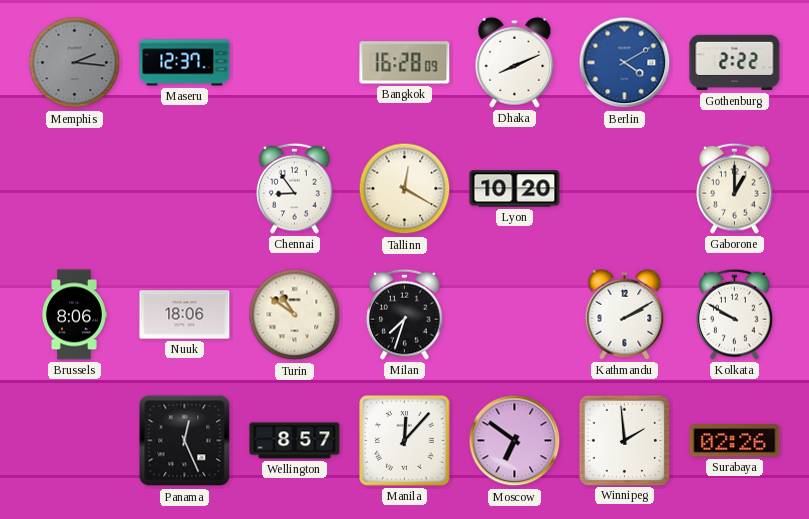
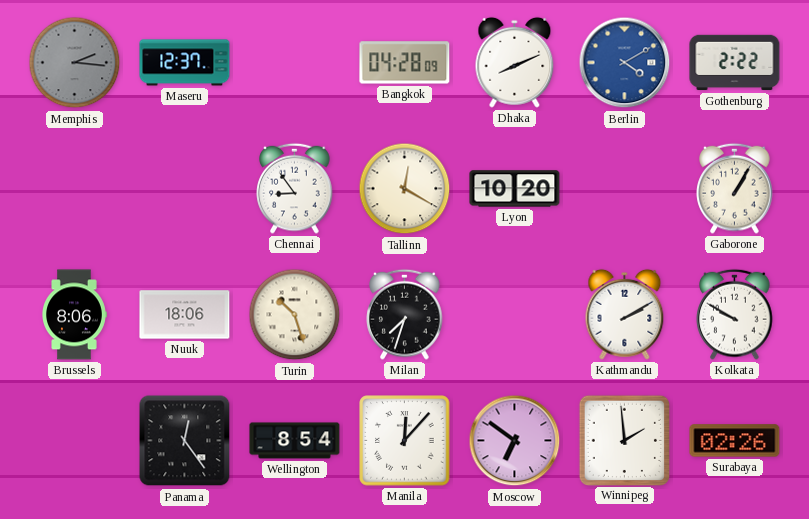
Bangkok: 16:28 -> 04:28
Gaborone: 1:00 -> 1:05
Turin: 10:51 -> 10:27
Panama: 12:26 -> 12:24
Wellington: 8:57 -> 8:54
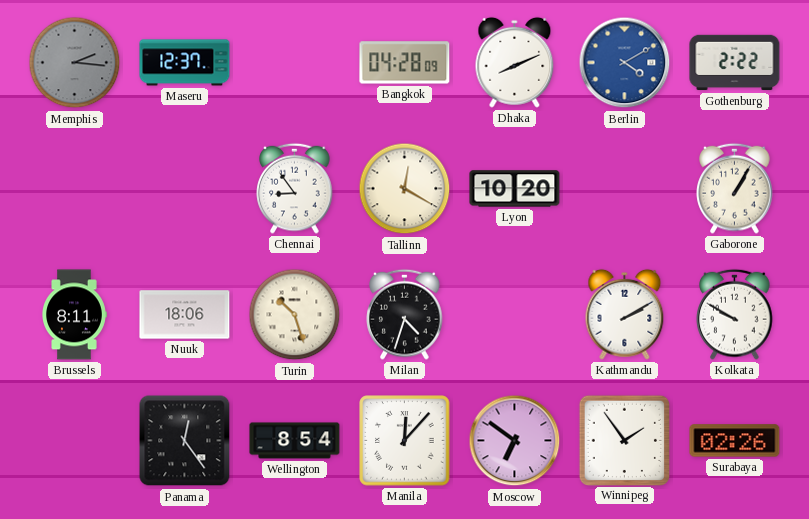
Brussels: 8:06 -> 8:11
Milan: 7:33 -> 4:33
Winnipeg: 1:59 -> 1:54
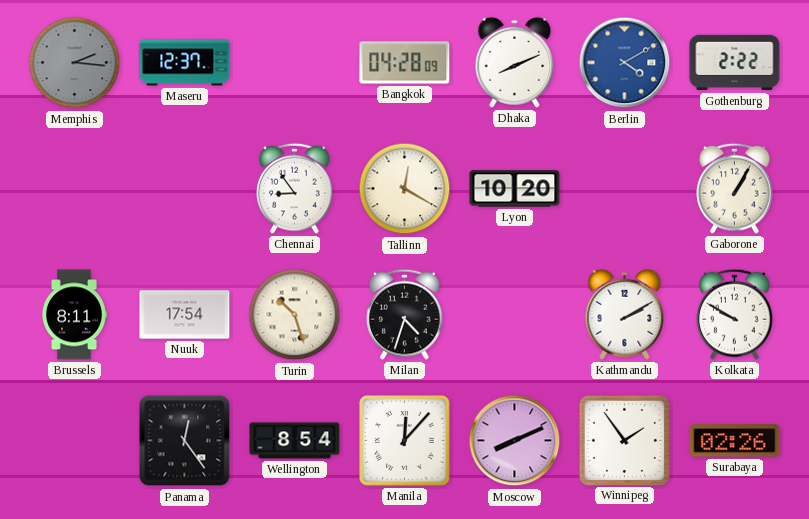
Nuuk: 18:06 -> 17:54
Moscow: 6:51 -> 8:11
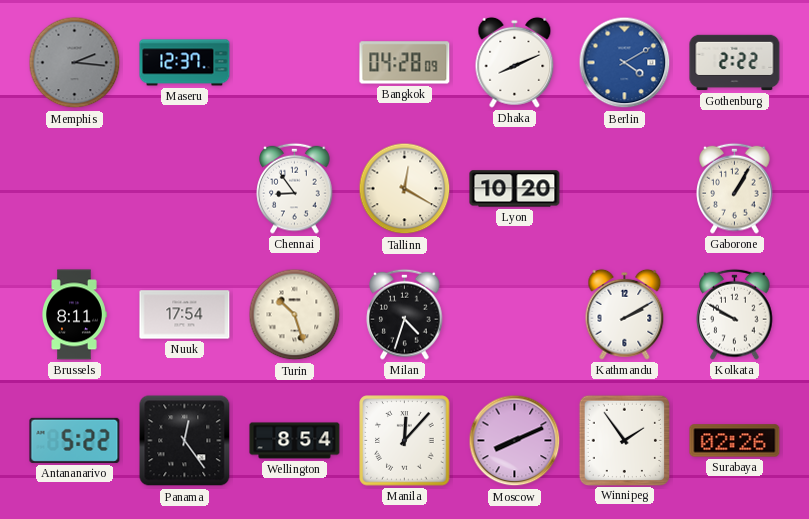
Antananarivo: none -> 5:22
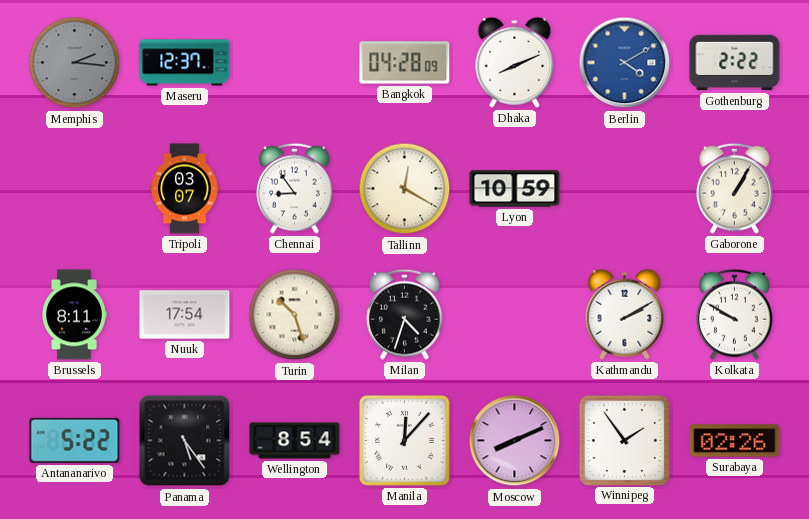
Tripoli: none -> 03:07
Lyon: 10:20 -> 10:59
Panama: 12:24 -> 5:24
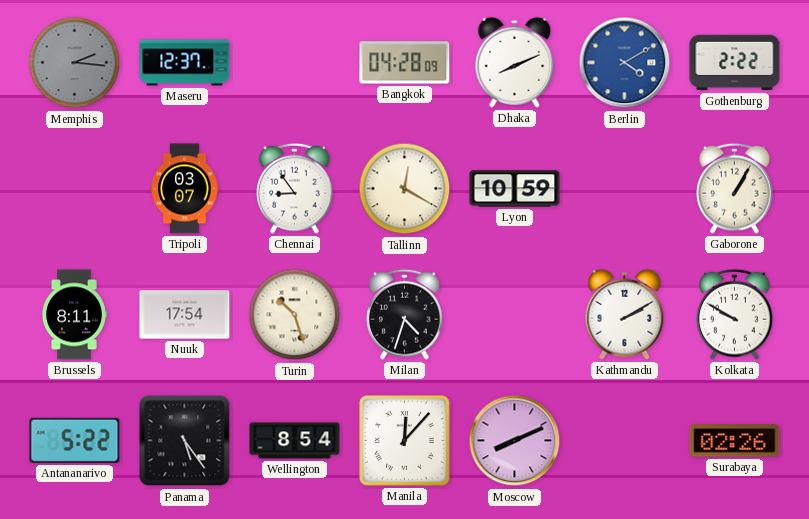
Winnipeg: 1:54 -> none
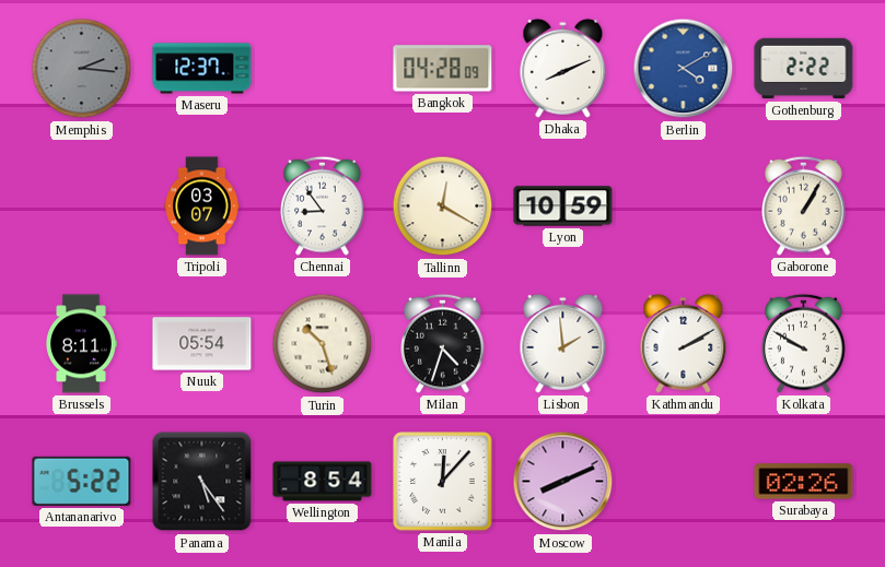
Nuuk: 17:54 -> 05:54
Lisbon: none -> 1:59
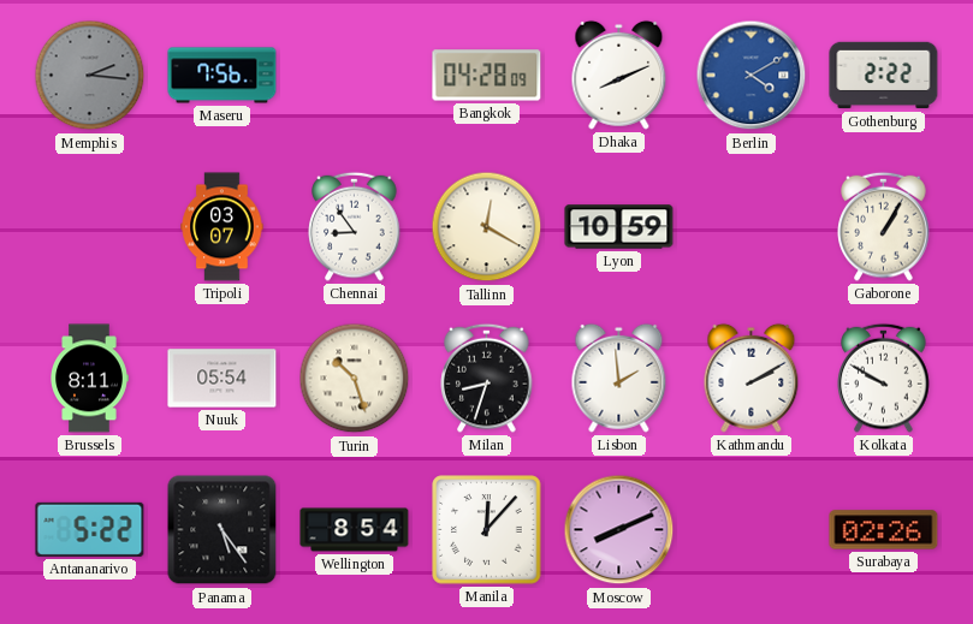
Maseru: 12:37 -> 7:56
Milan: 4:33 -> 8:33
